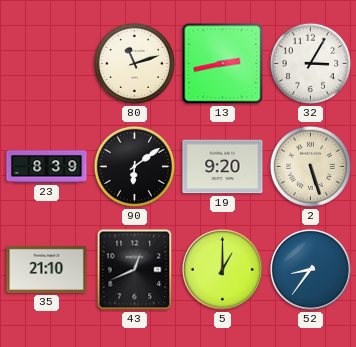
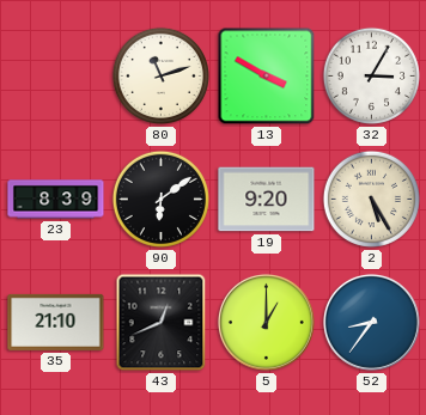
13: 2:43 -> 3:50
2: 5:27 -> 5:25
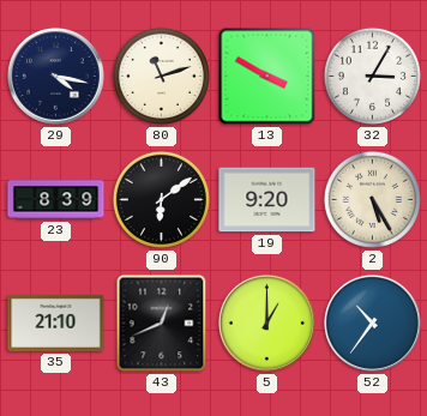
29: none -> 4:17
52: 8:36 -> 10:36
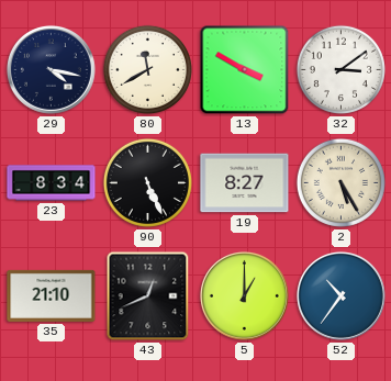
80: 11:12 -> 11:40
32: 3:05 -> 3:09
23: 8:39 -> 8:34
90: 6:09 -> 5:26
19: 9:20 -> 8:27
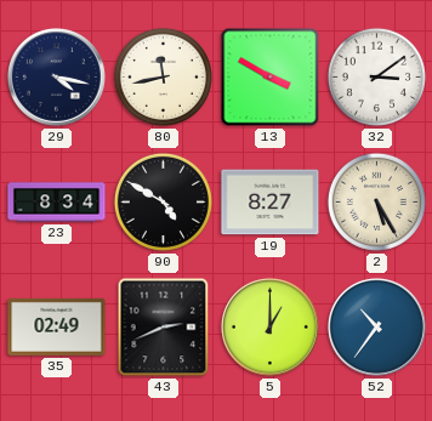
80: 11:40 -> 11:43
90: 5:26 -> 4:50
35: 21:10 -> 02:49
43: 12:41 -> 2:41
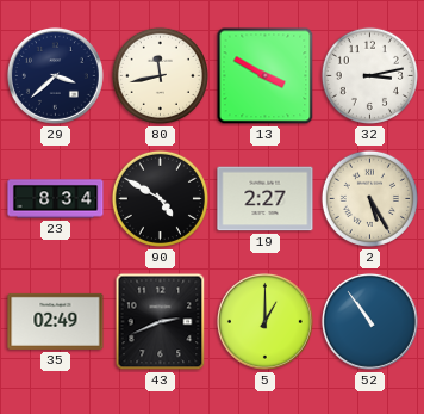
29: 4:17 -> 3:38
32: 3:09 -> 3:13
19: 8:27 -> 2:27
52: 10:36 -> 10:54
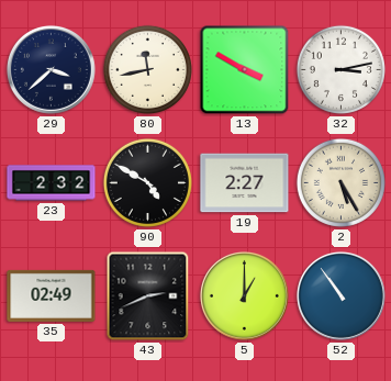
23: 8:34 -> 2:32
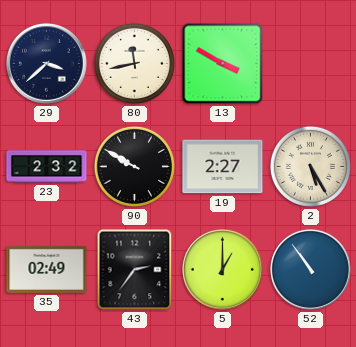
32: 3:13 -> none
90: 4:50 -> 9:50
43: 2:41 -> 2:36
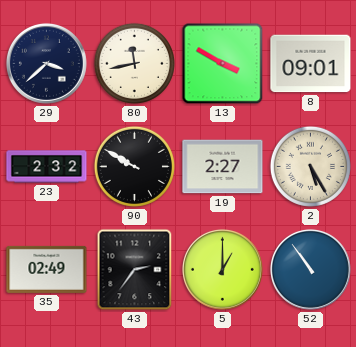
8: none -> 09:01
